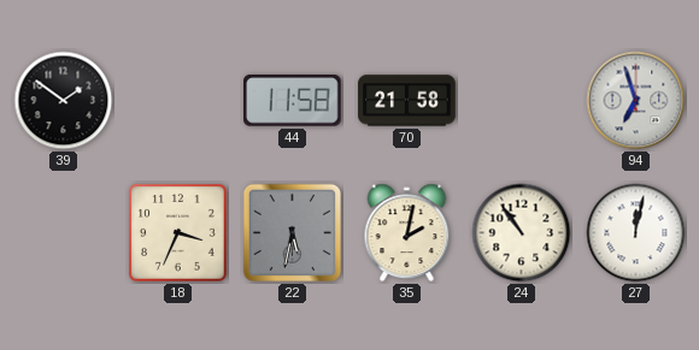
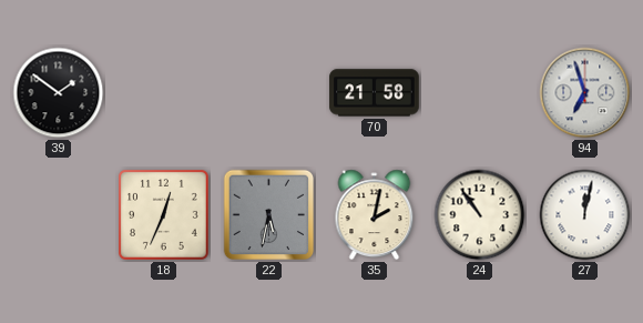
44: 11:58 -> none
18: 3:34 -> 12:34
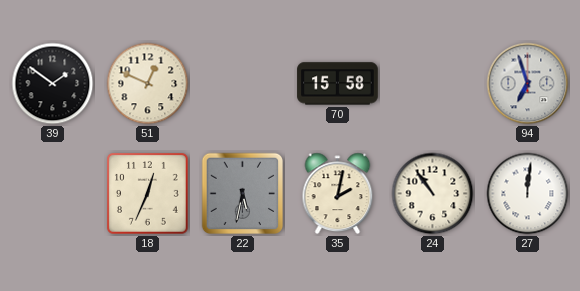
51: none -> 12:49
70: 21:58 -> 15:58
27: 12:02 -> 12:01
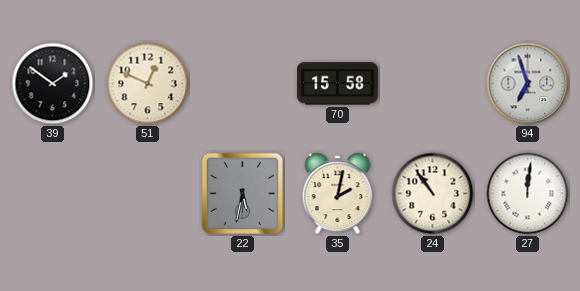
18: 12:34 -> none
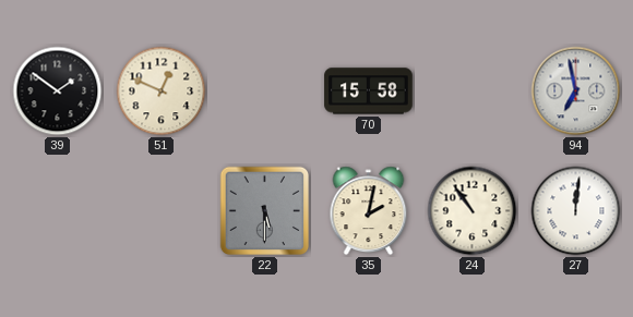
94: 6:57 -> 6:58
22: 5:32 -> 5:30
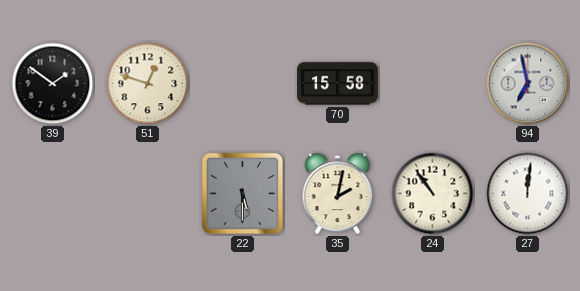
51: 12:49 -> 12:48
